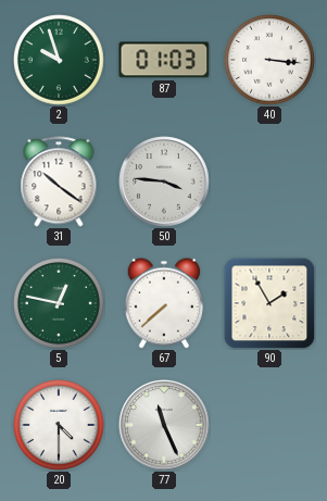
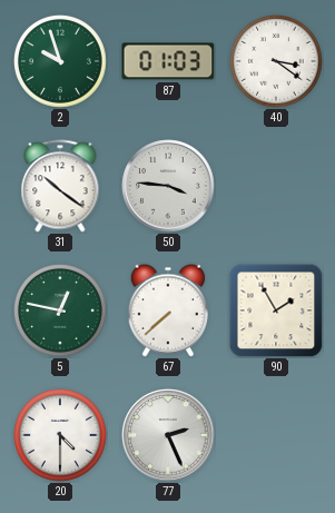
40: 3:16 -> 3:21
77: 11:26 -> 2:26
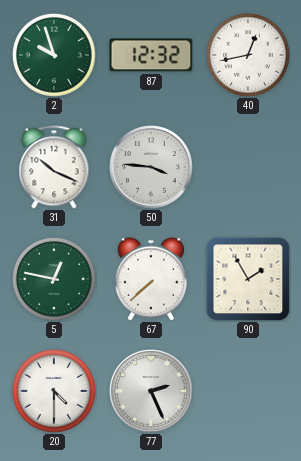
87: 01:03 -> 12:32
40: 3:21 -> 12:43
31: 10:21 -> 10:19
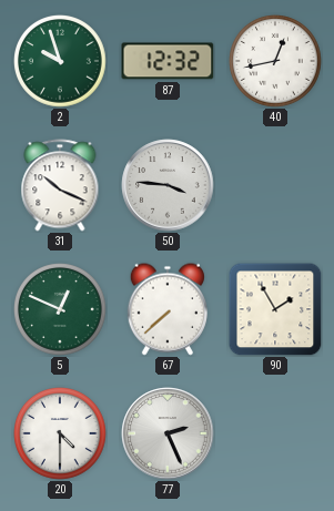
5: 12:47 -> 12:49
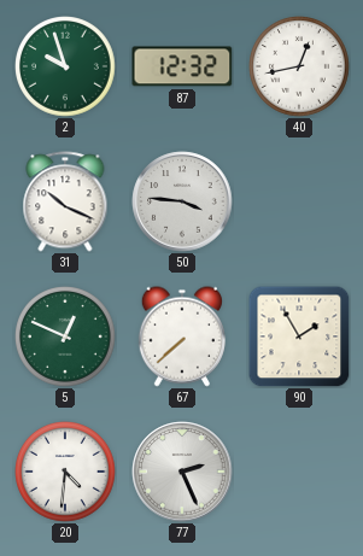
20: 4:30 -> 4:31
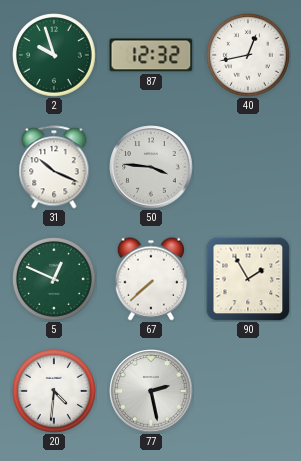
77: 2:26 -> 2:28
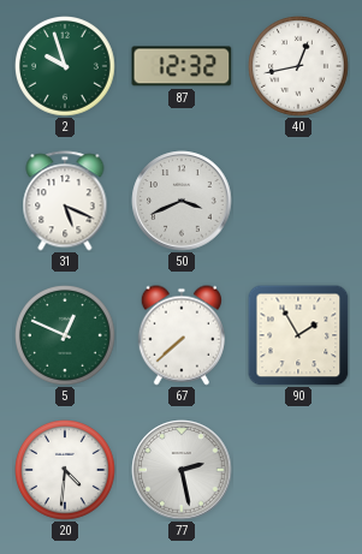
31: 10:19 -> 5:19
50: 3:46 -> 3:41
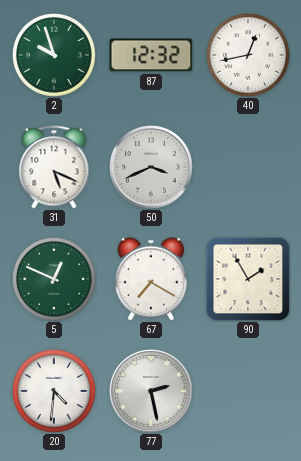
67: 7:38 -> 7:20
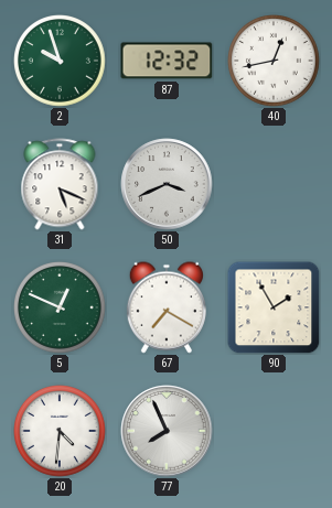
77: 2:28 -> 7:56
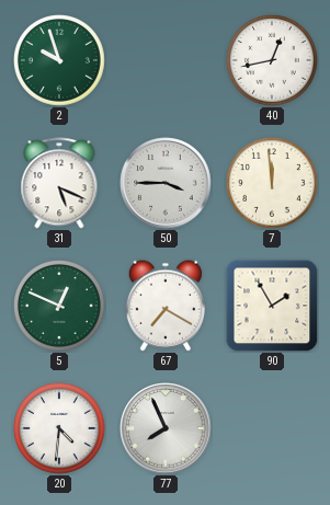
87: 12:32 -> none
50: 3:41 -> 3:45
7: none -> 11:59
